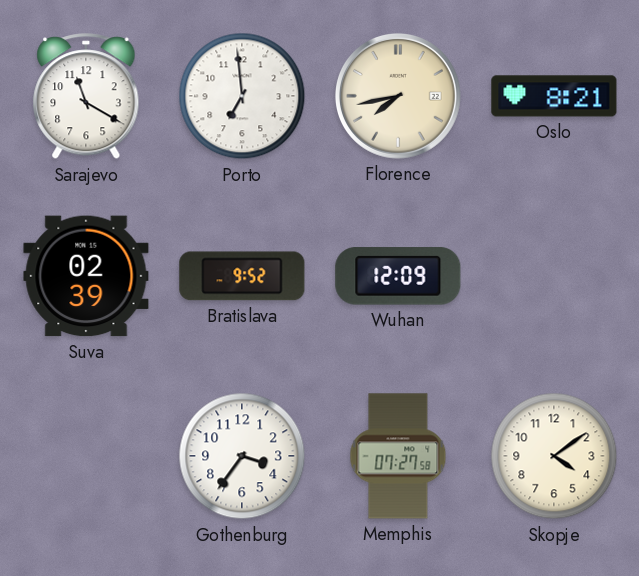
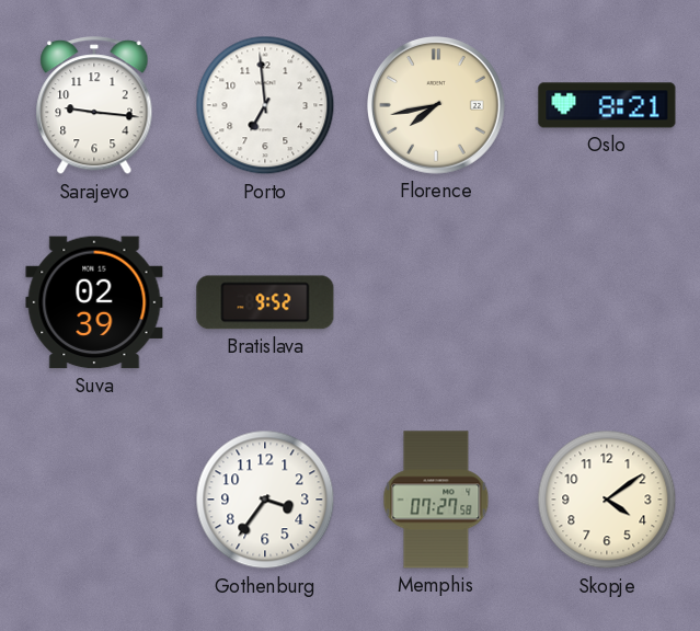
Sarajevo: 11:20 -> 9:16
Wuhan: 12:09 -> none
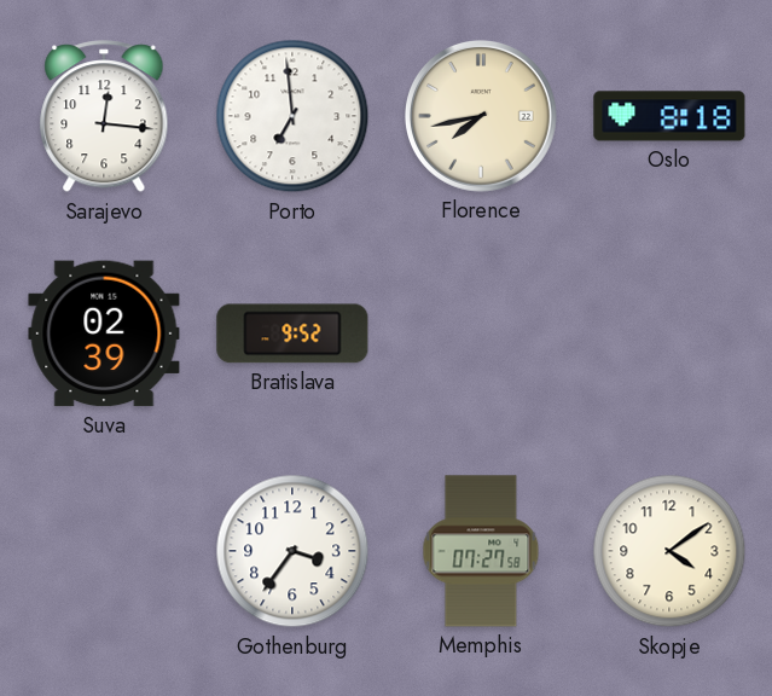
Sarajevo: 9:16 -> 12:16
Oslo: 8:21 -> 8:18
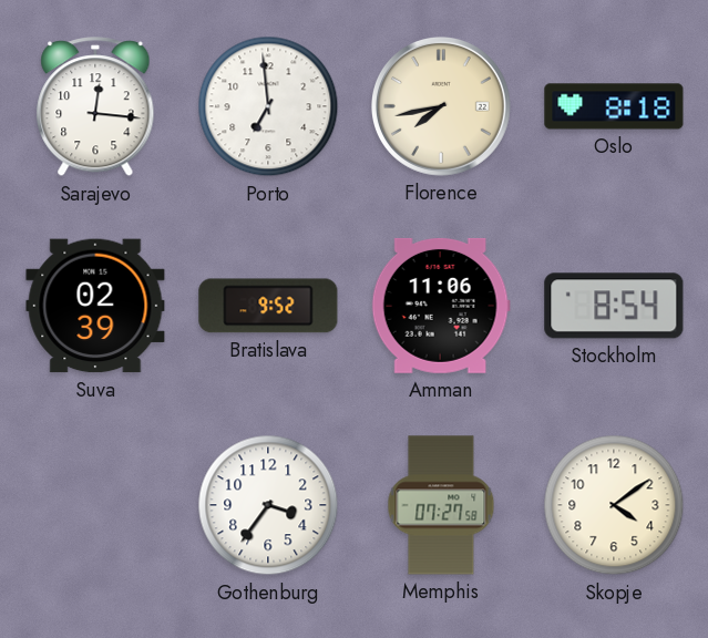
Amman: none -> 11:06
Stockholm: none -> 8:54
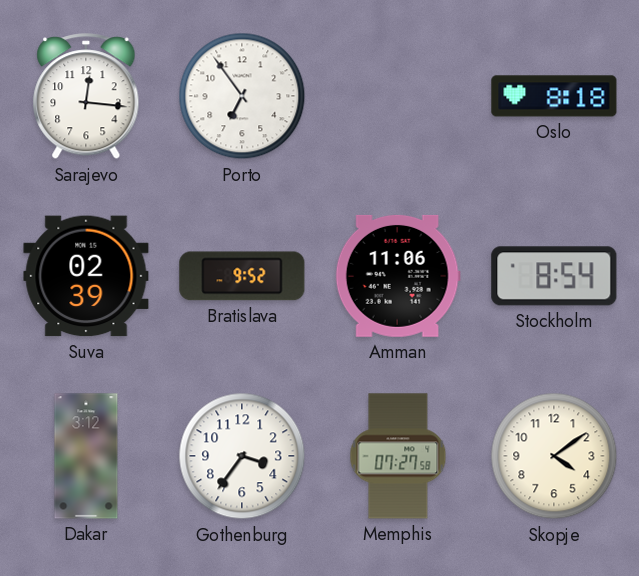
Porto: 6:59 -> 6:54
Florence: 7:43 -> none
Dakar: none -> 3:12
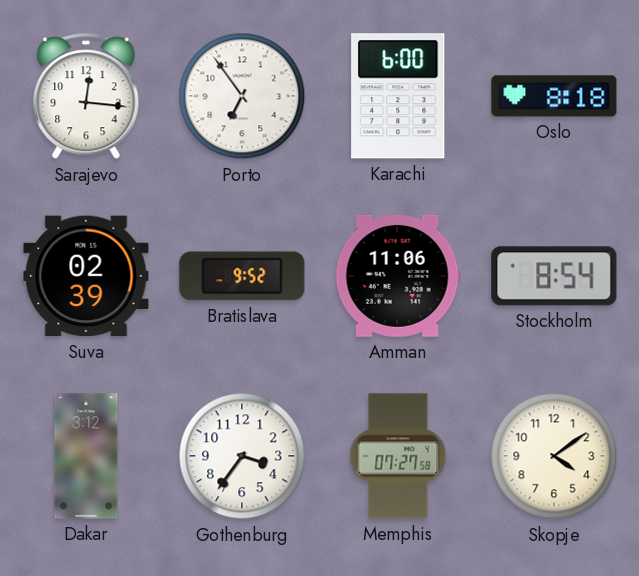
Karachi: none -> 6:00
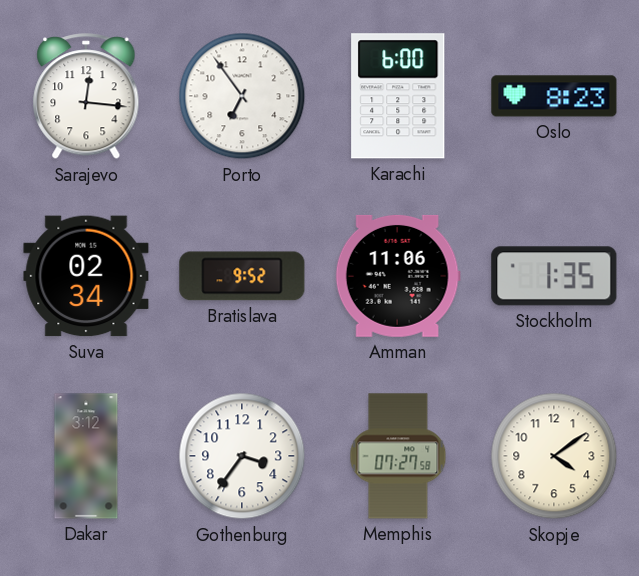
Oslo: 8:18 -> 8:23
Suva: 02:39 -> 02:34
Stockholm: 8:54 -> 1:35
